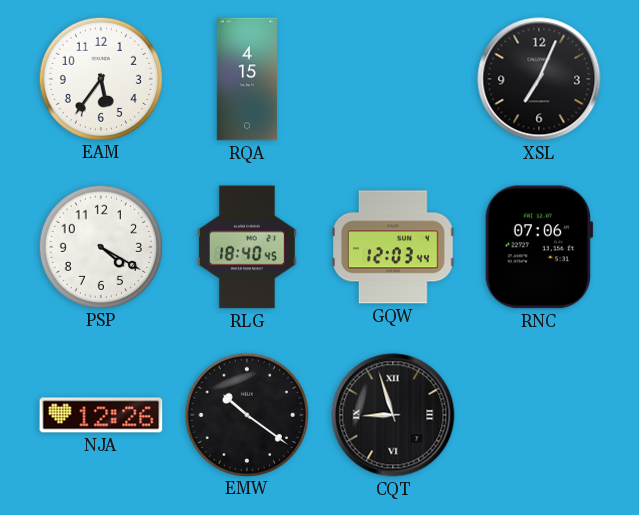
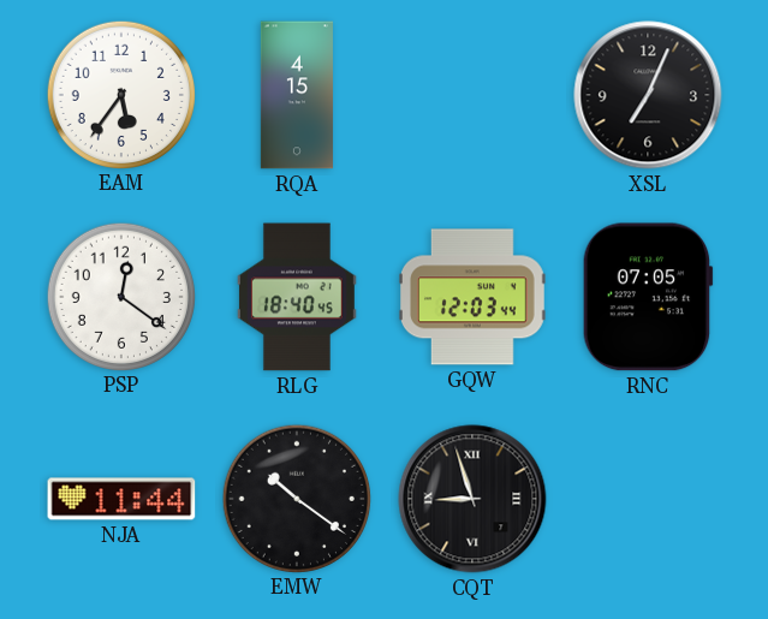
PSP: 4:20 -> 12:21
RNC: 07:06 -> 07:05
NJA: 12:26 -> 11:44
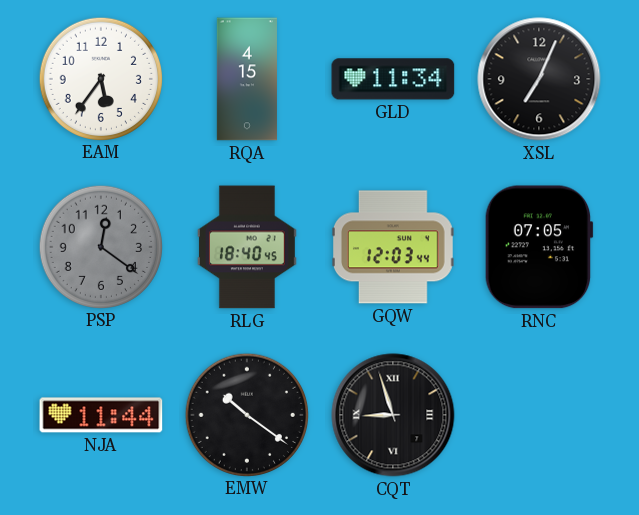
GLD: none -> 11:34
PSP dial: white -> grey
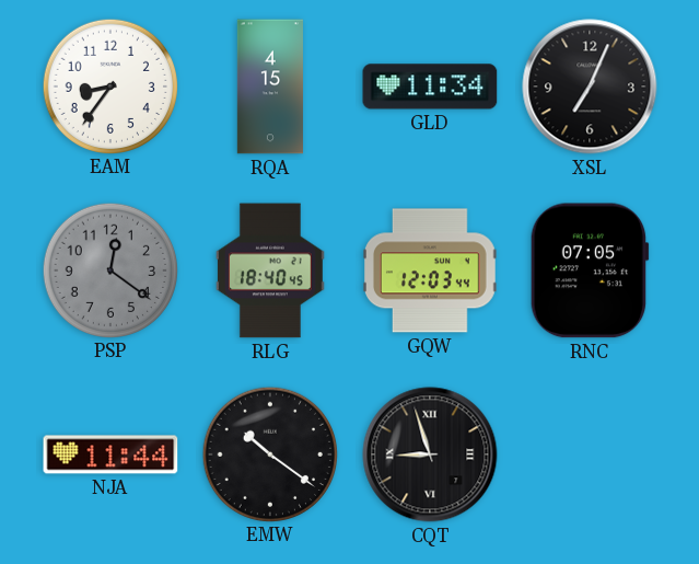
EAM: 5:36 -> 8:36
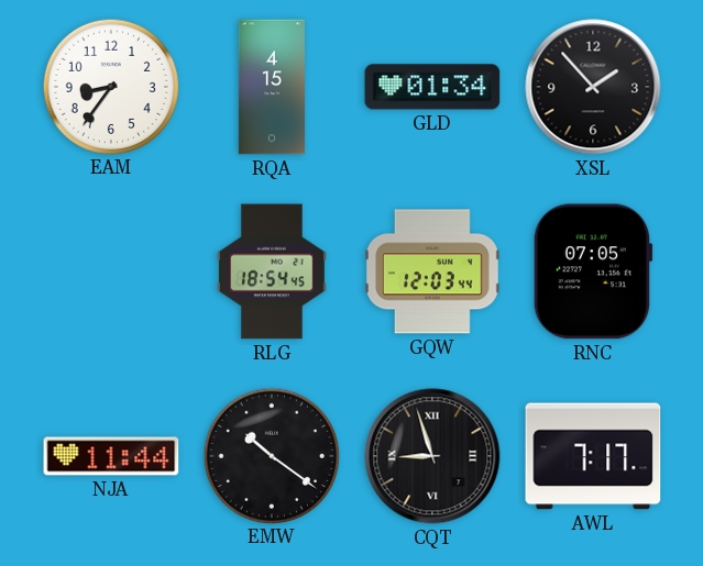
GLD: 11:34 -> 01:34
XSL: 7:04 -> 1:53
PSP: 12:21 -> none
RLG: 18:40 -> 18:54
AWL: none -> 7:17
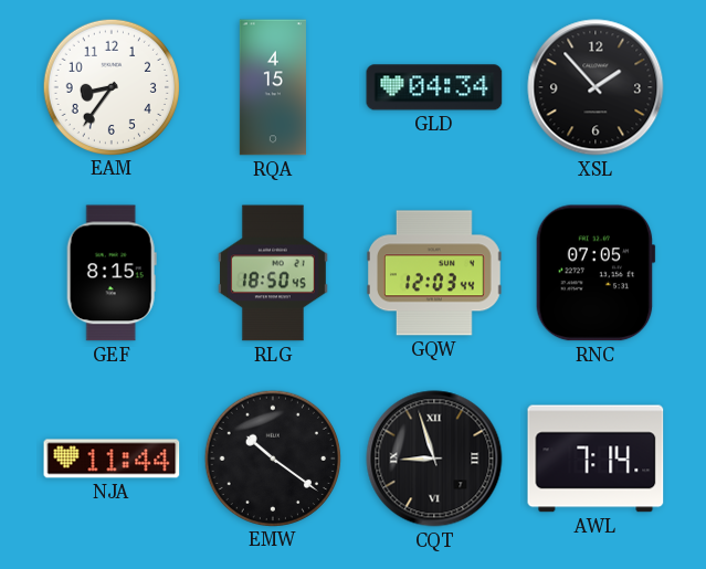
GLD: 01:34 -> 04:34
GEF: none -> 8:15
RLG: 18:54 -> 18:50
AWL: 7:17 -> 7:14
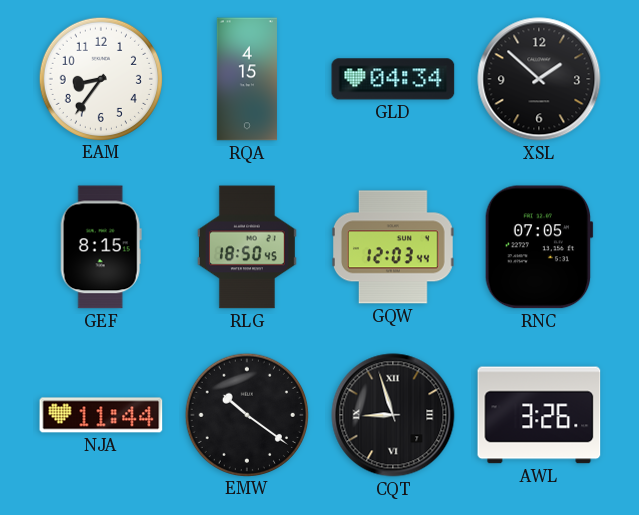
XSL: 1:53 -> 1:52
AWL: 7:14 -> 3:26
